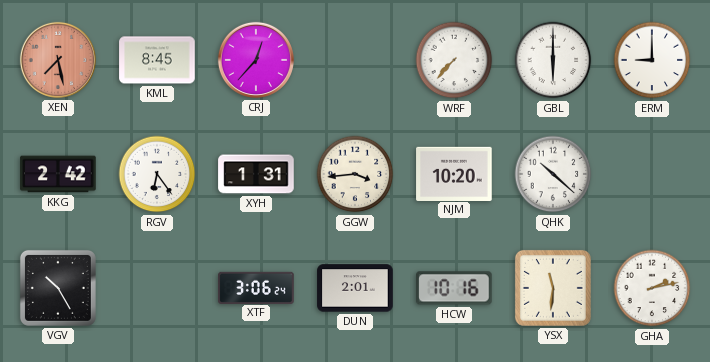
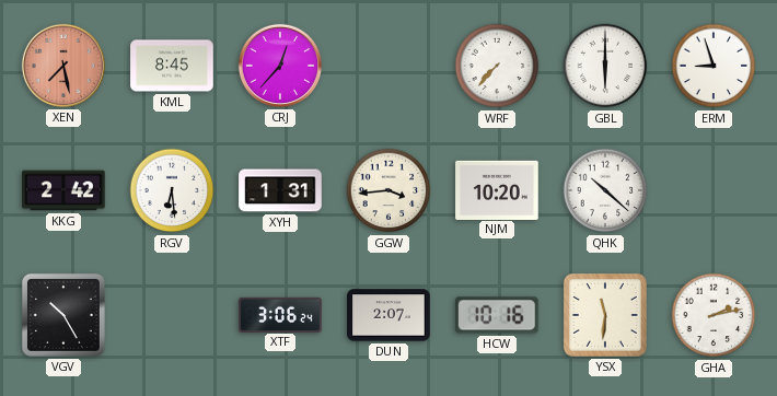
ERM: 9:00 -> 8:57
RGV: 6:24 -> 6:29
DUN: 2:01 -> 2:07
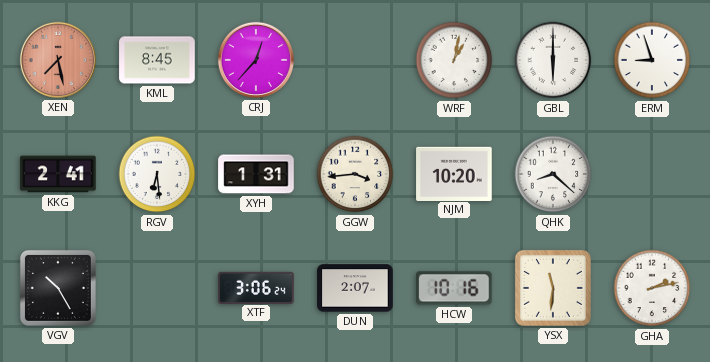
WRF: 7:37 -> 1:02
KKG: 2:42 -> 2:41
QHK: 10:22 -> 8:22
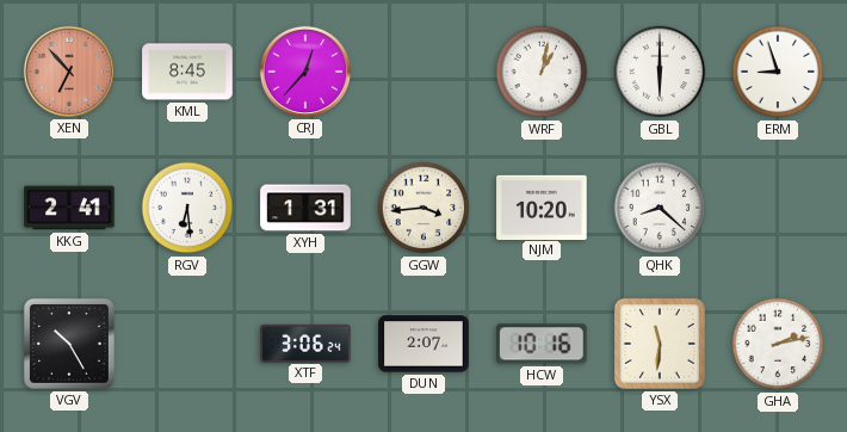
XEN: 7:28 -> 6:53
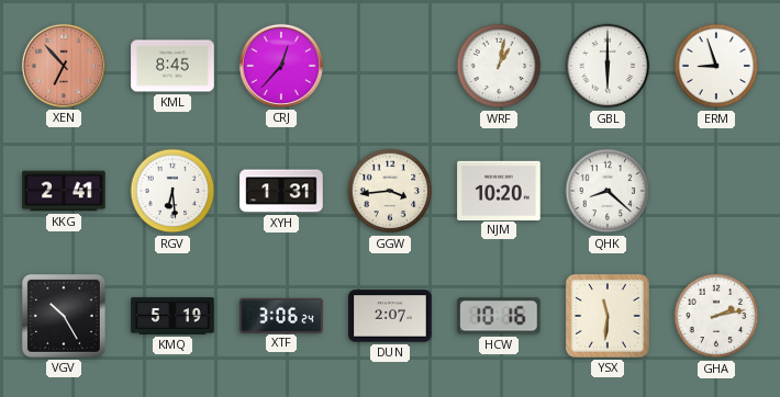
KMQ: none -> 5:19
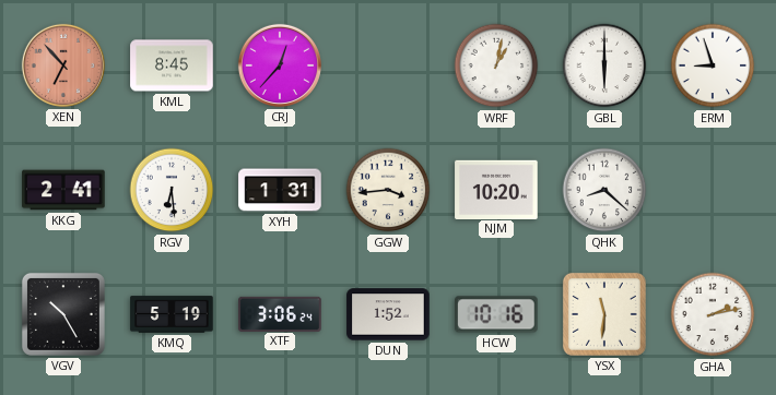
DUN: 2:07 -> 1:52
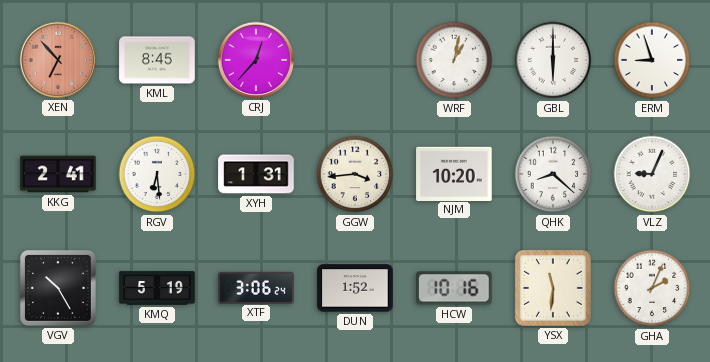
VLZ: none -> 9:04
GHA: 2:13 -> 2:04
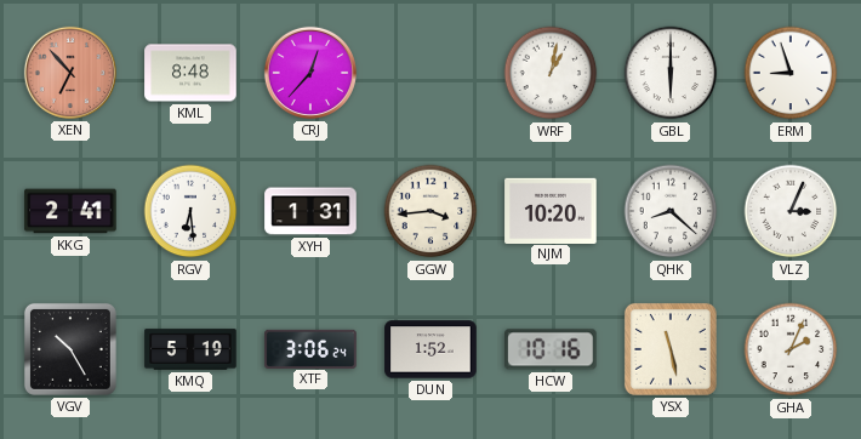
KML: 8:45 -> 8:48
VLZ: 9:04 -> 3:04
YSX: 11:31 -> 11:28
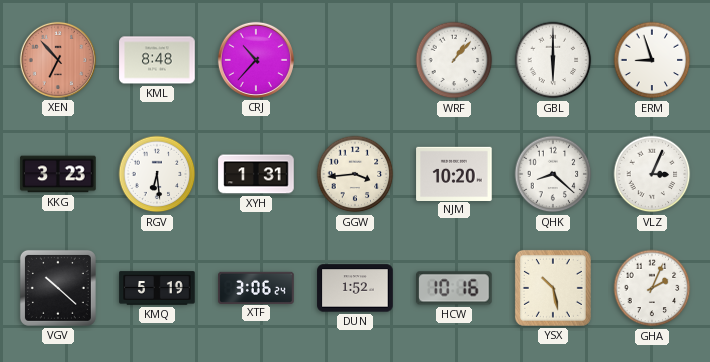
CRJ: 12:37 -> 10:37
WRF: 1:02 -> 1:07
KKG: 2:41 -> 3:23
VGV: 10:25 -> 10:22
YSX: 11:28 -> 10:28
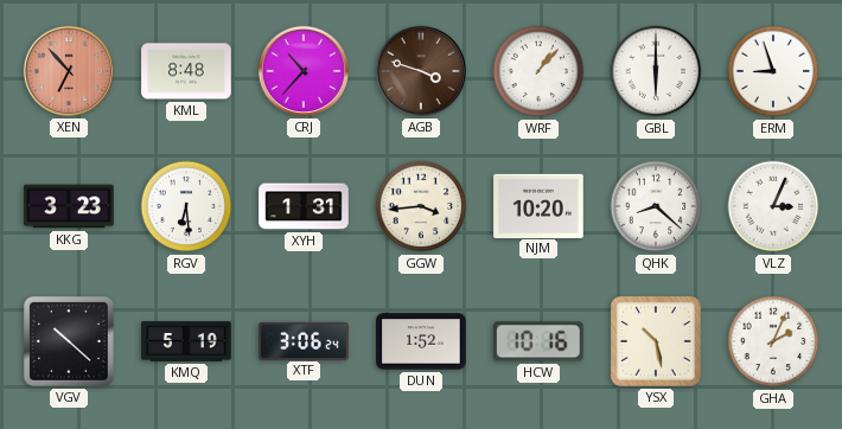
AGB: none -> 3:48
